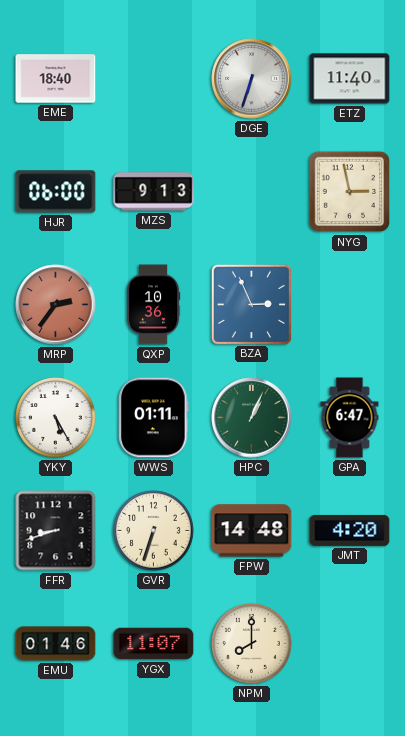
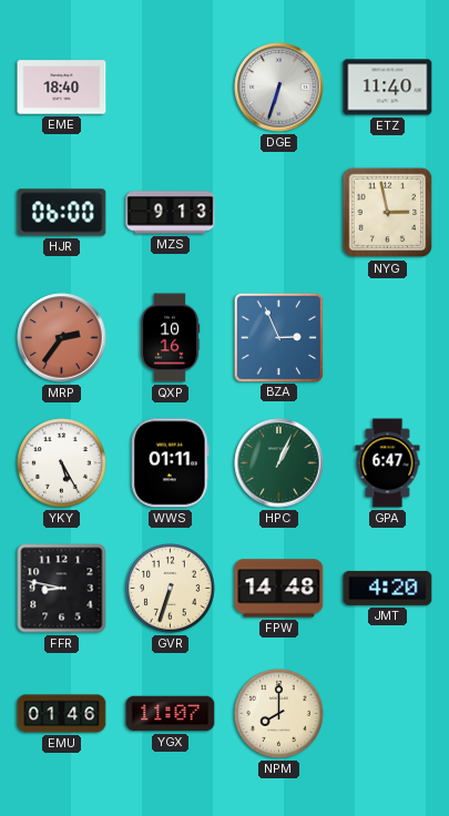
QXP: 10:36 -> 10:16
FFR: 8:42 -> 8:47
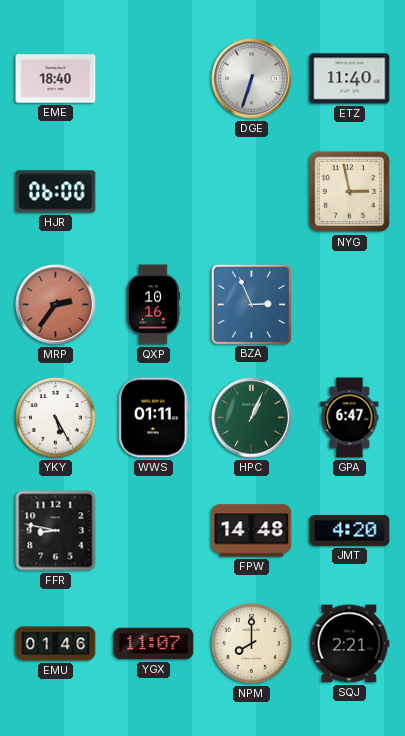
MZS: 9:13 -> none
GVR: 6:33 -> none
SQJ: none -> 2:21
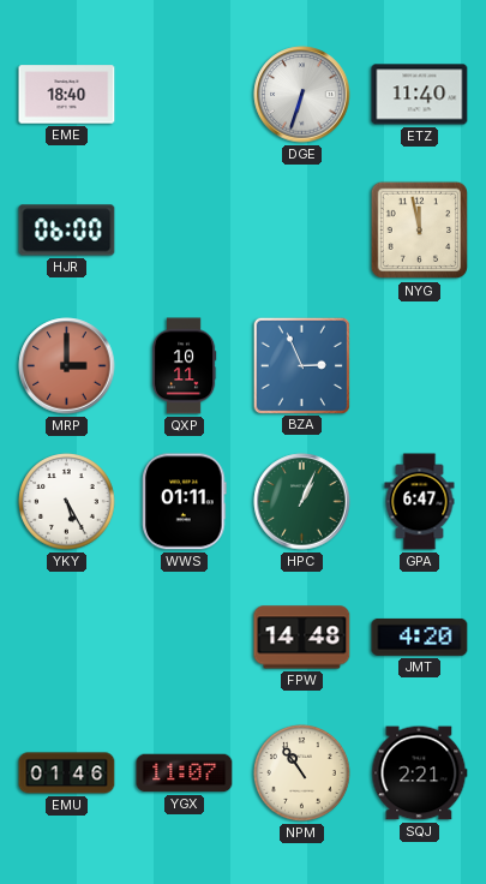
NYG: 2:58 -> 11:58
MRP: 2:36 -> 3:00
QXP: 10:16 -> 10:11
FFR: 8:47 -> none
NPM: 8:00 -> 10:54
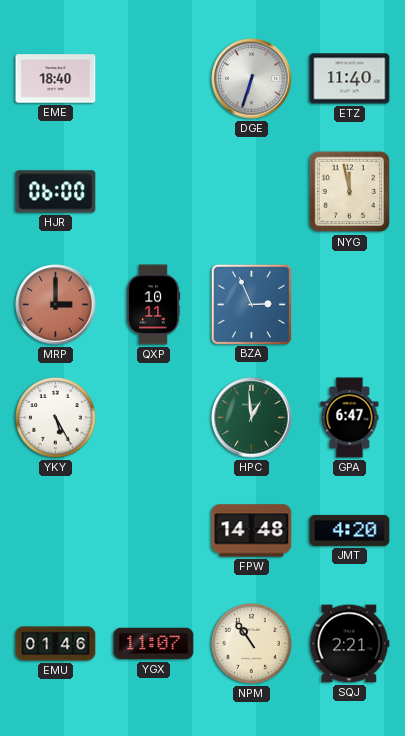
WWS: 01:11 -> none
HPC: 1:04 -> 12:59
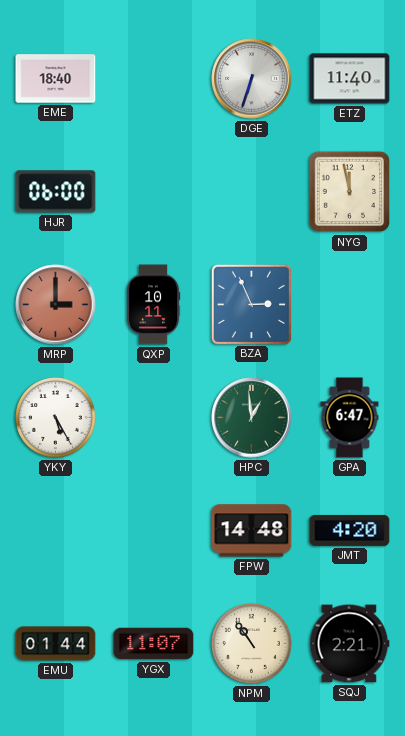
EMU: 01:46 -> 01:44
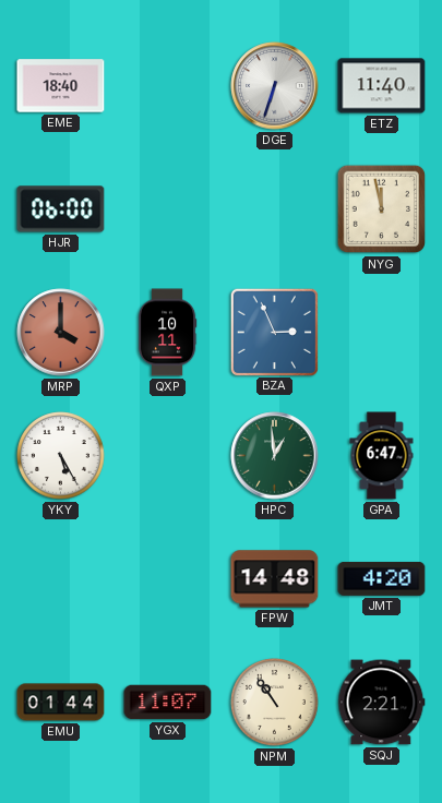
MRP: 3:00 -> 4:00
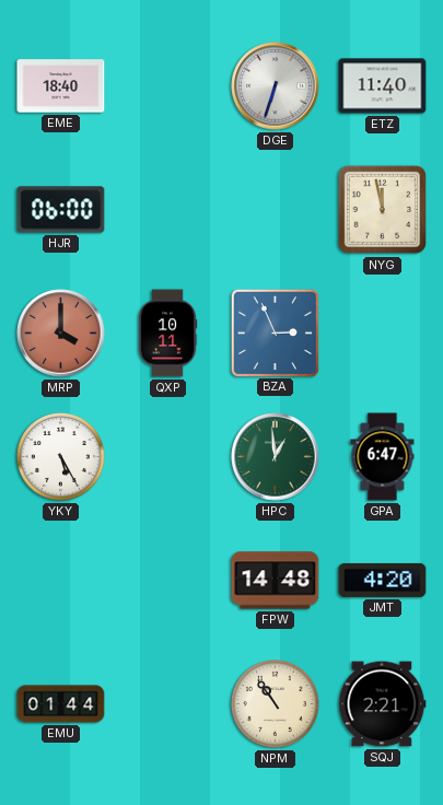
YGX: 11:07 -> none
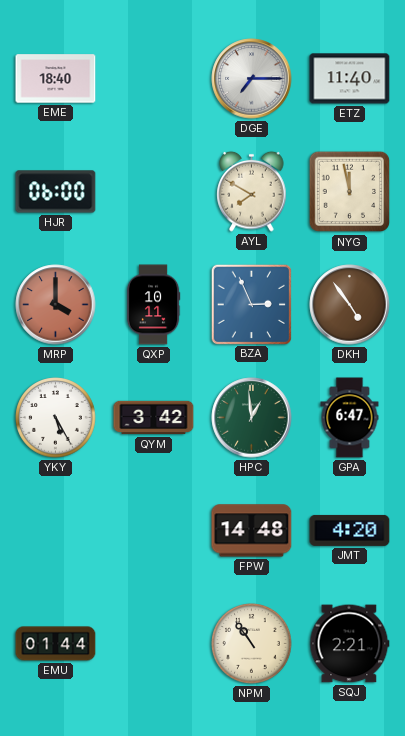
DGE: 6:33 -> 7:15
AYL: none -> 7:50
DKH: none -> 4:54
QYM: none -> 3:42
